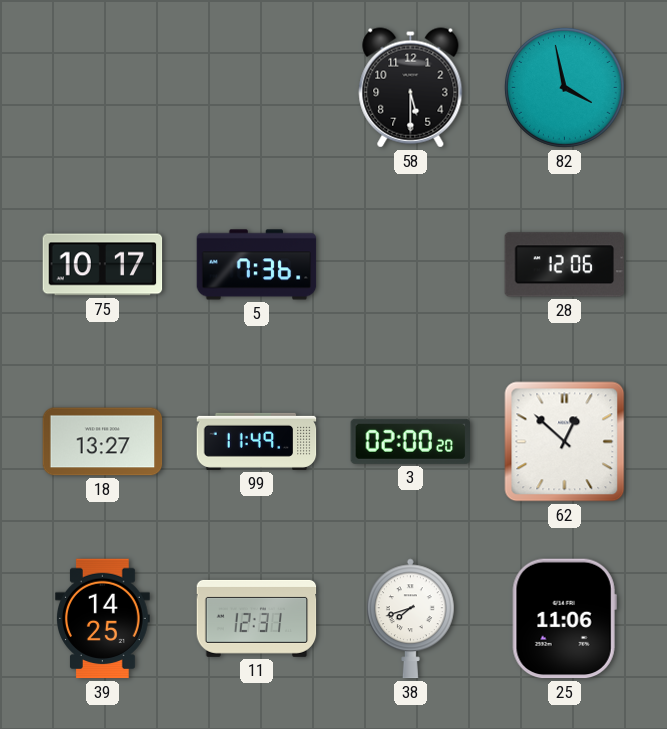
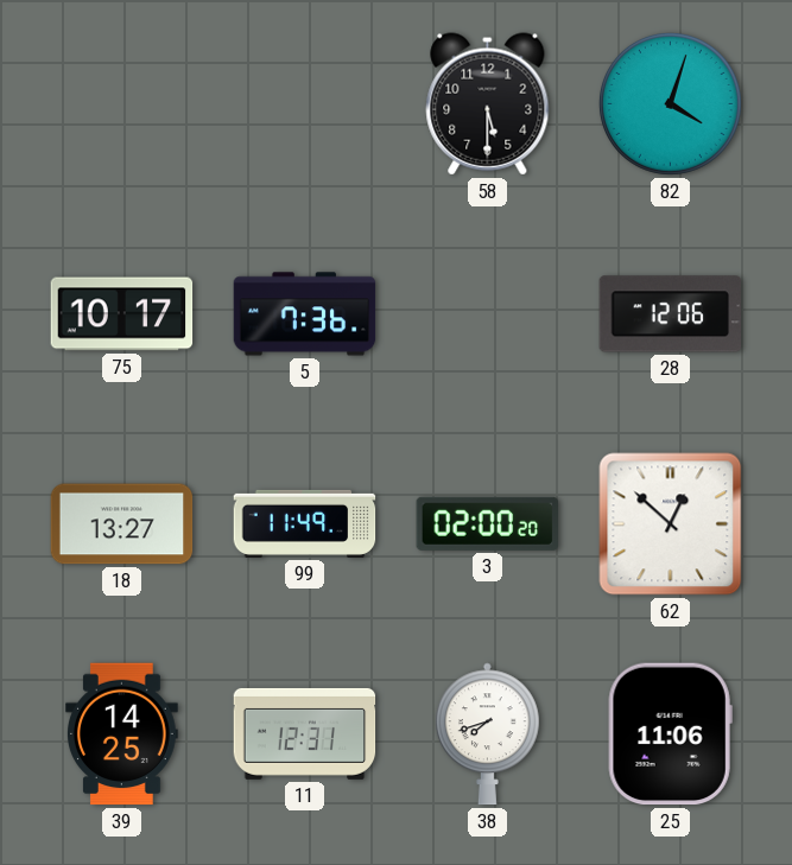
82: 3:58 -> 4:03
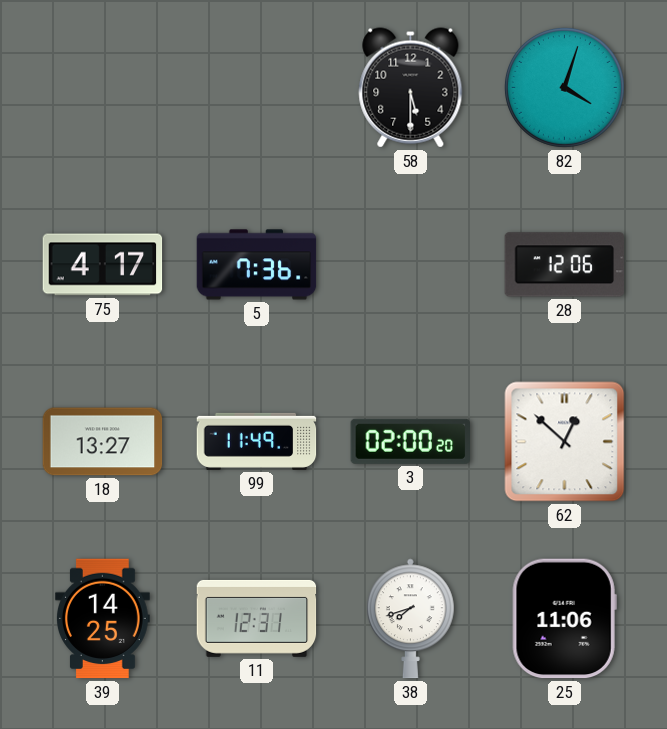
75: 10:17 -> 4:17
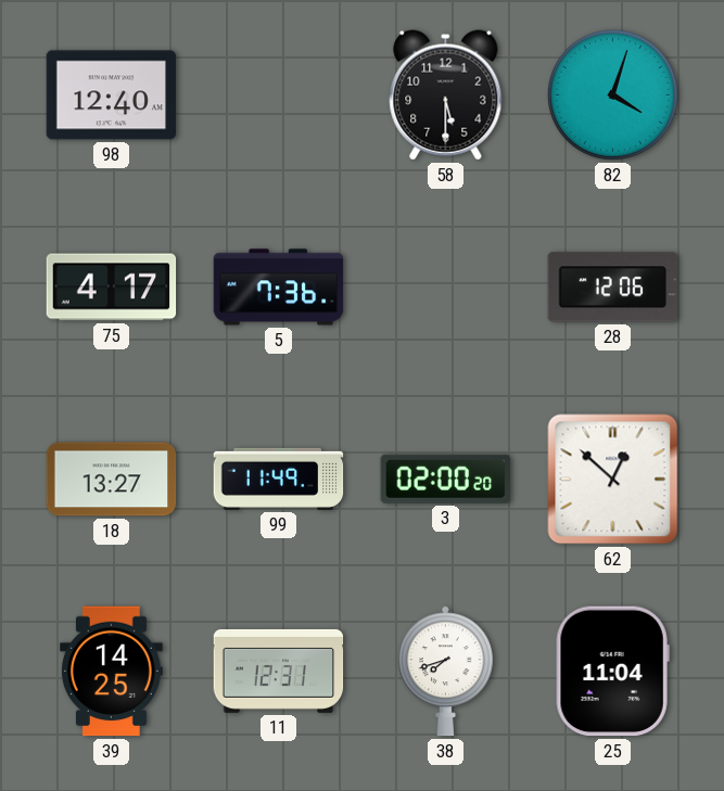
98: none -> 12:40
25: 11:06 -> 11:04
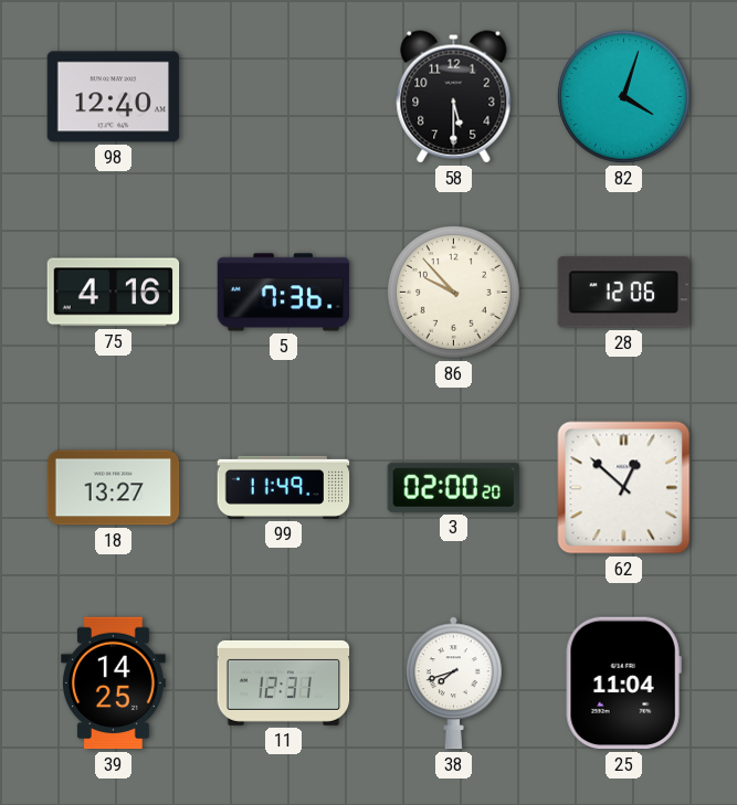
75: 4:17 -> 4:16
86: none -> 9:53
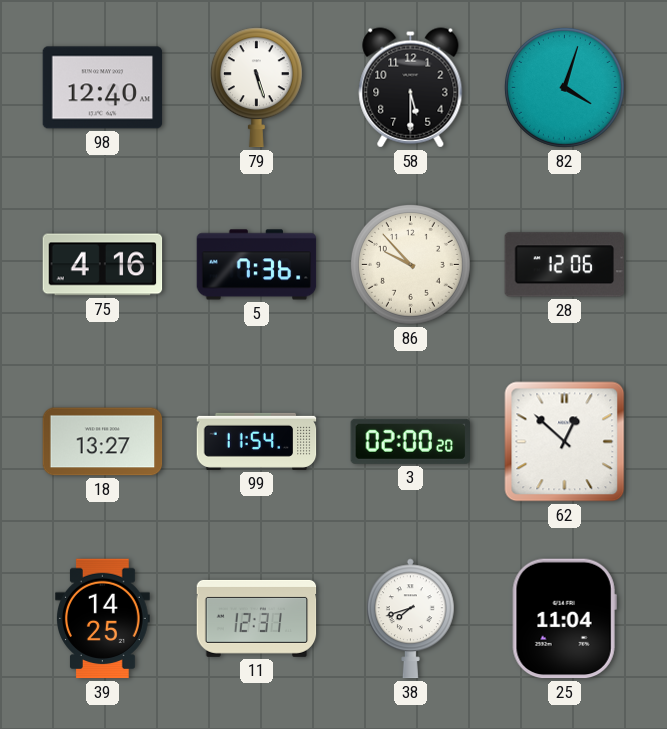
79: none -> 5:27
99: 11:49 -> 11:54
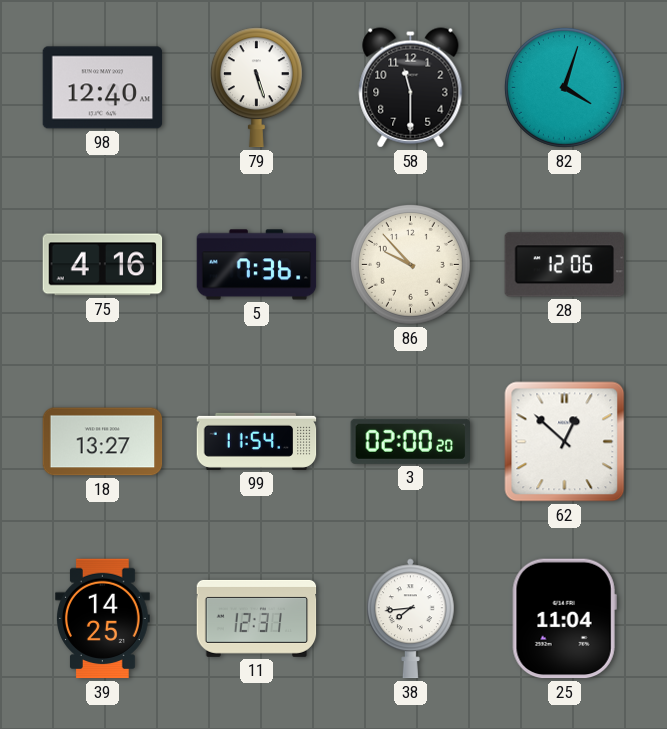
58: 5:30 -> 11:30
38: 7:42 -> 7:44
